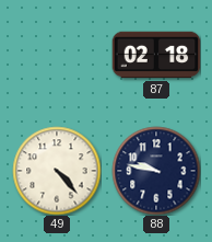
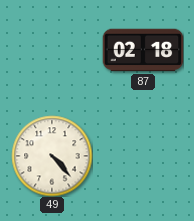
88: 9:47 -> none
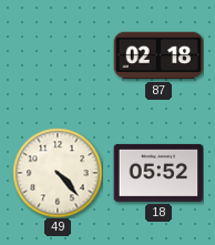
18: none -> 05:52
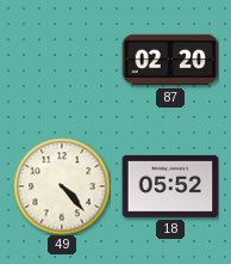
87: 02:18 -> 02:20
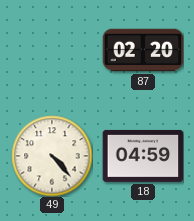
18: 05:52 -> 04:59
